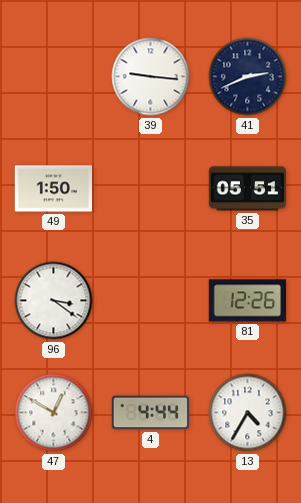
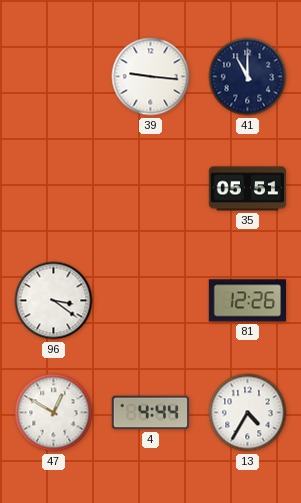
41: 2:41 -> 11:00
49: 1:50 -> none
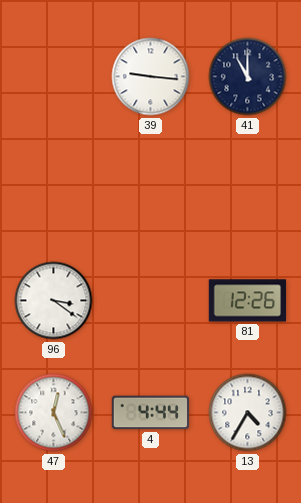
35: 05:51 -> none
47: 12:50 -> 12:26
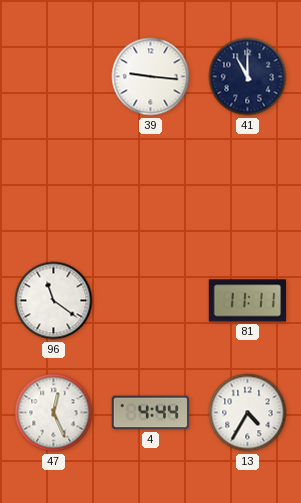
96: 3:21 -> 11:21
81: 12:26 -> 11:11
